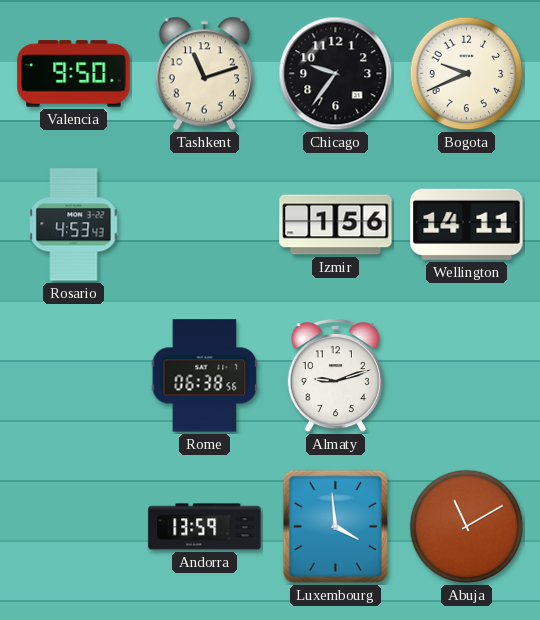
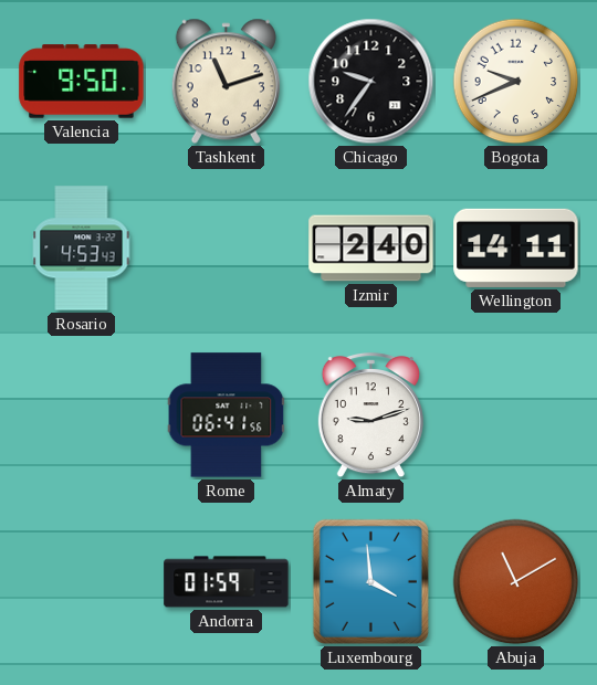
Izmir: 1:56 -> 2:40
Rome: 06:38 -> 06:41
Andorra: 13:59 -> 01:59
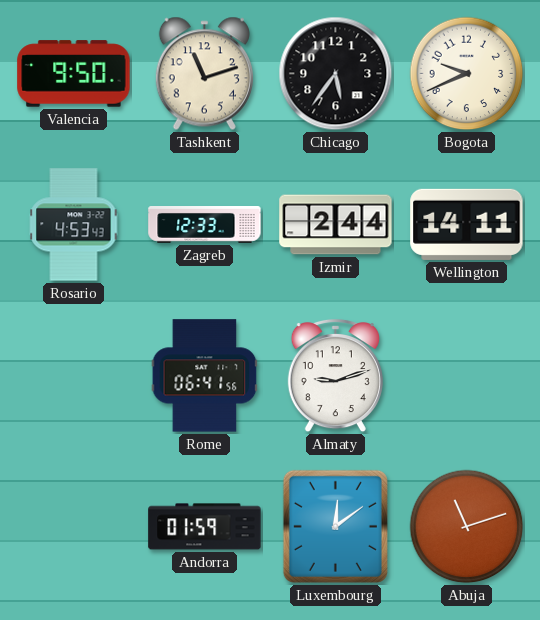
Chicago: 9:36 -> 5:36
Zagreb: none -> 12:33
Izmir: 2:40 -> 2:44
Luxembourg: 3:59 -> 12:09
Abuja: 11:10 -> 11:12
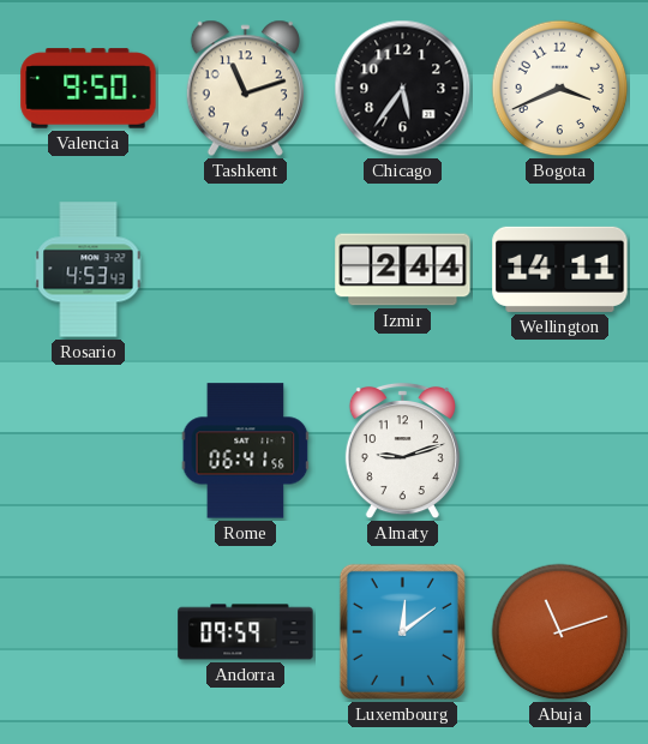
Bogota: 9:41 -> 3:41
Zagreb: 12:33 -> none
Andorra: 01:59 -> 09:59
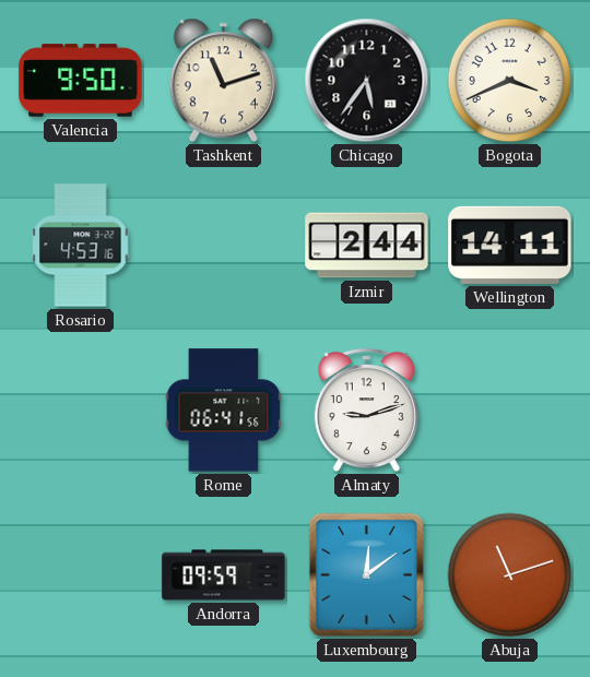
Rosario: 4:53:43 -> 4:53:16
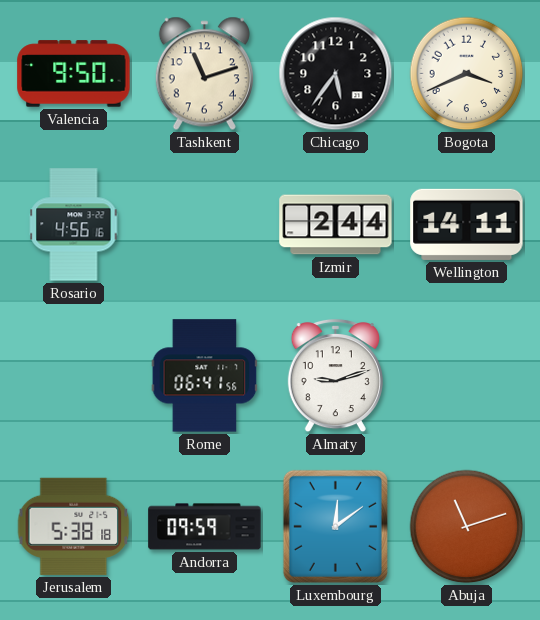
Rosario: 4:53 -> 4:56
Jerusalem: none -> 5:38
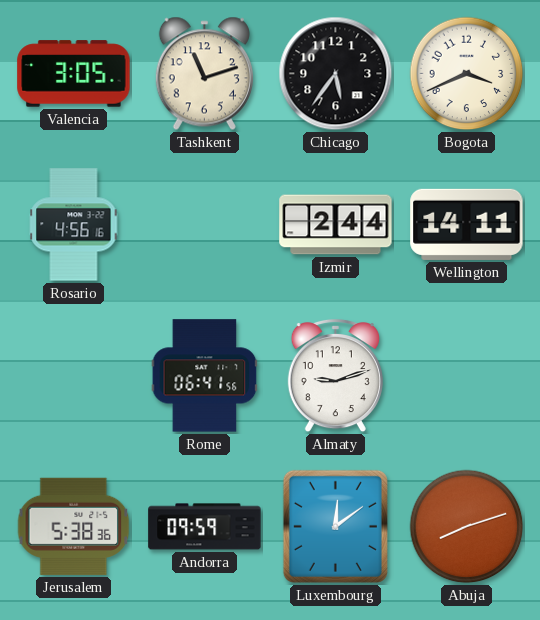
Valencia: 9:50 -> 3:05
Jerusalem: 5:38:18 -> 5:38:36
Abuja: 11:12 -> 8:12
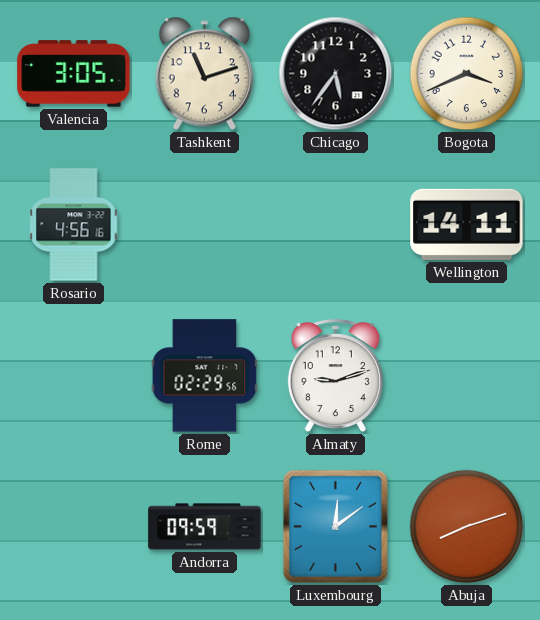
Izmir: 2:44 -> none
Rome: 06:41 -> 02:29
Jerusalem: 5:38 -> none
